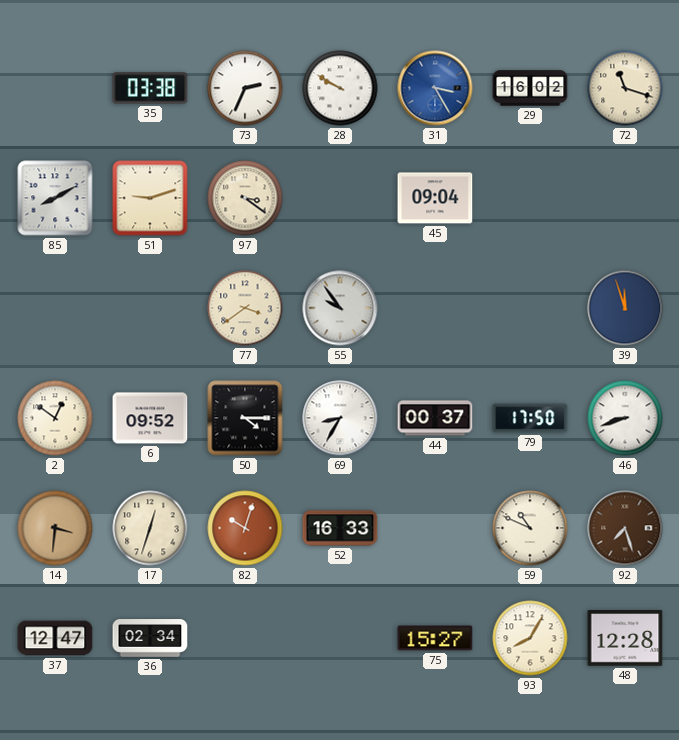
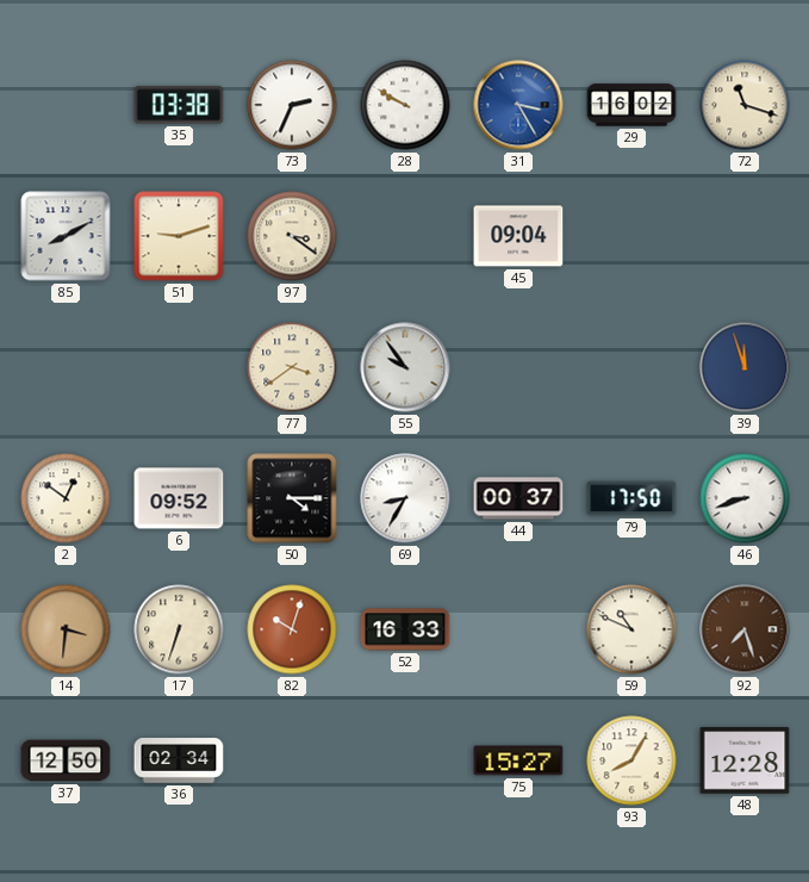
17: 12:33 -> 6:33
37: 12:47 -> 12:50
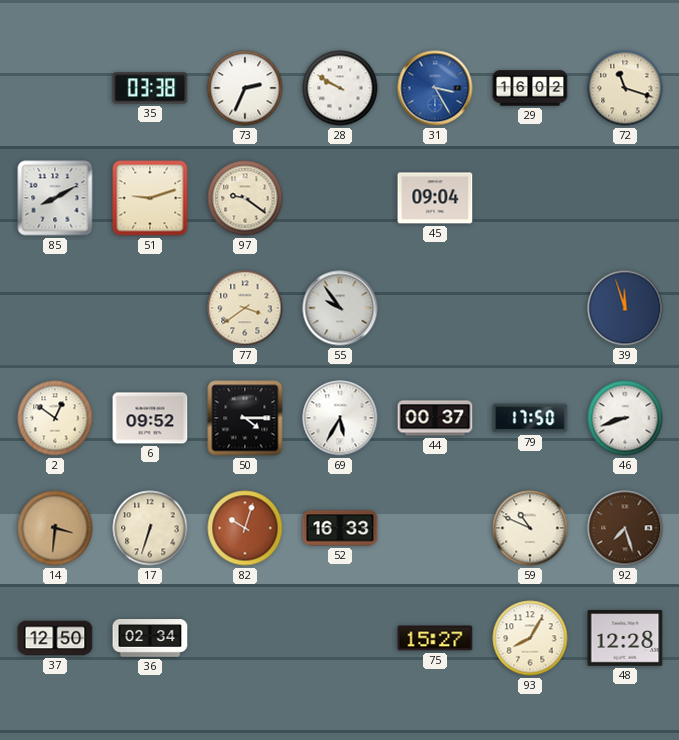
97: 3:21 -> 9:21
69: 8:35 -> 5:35
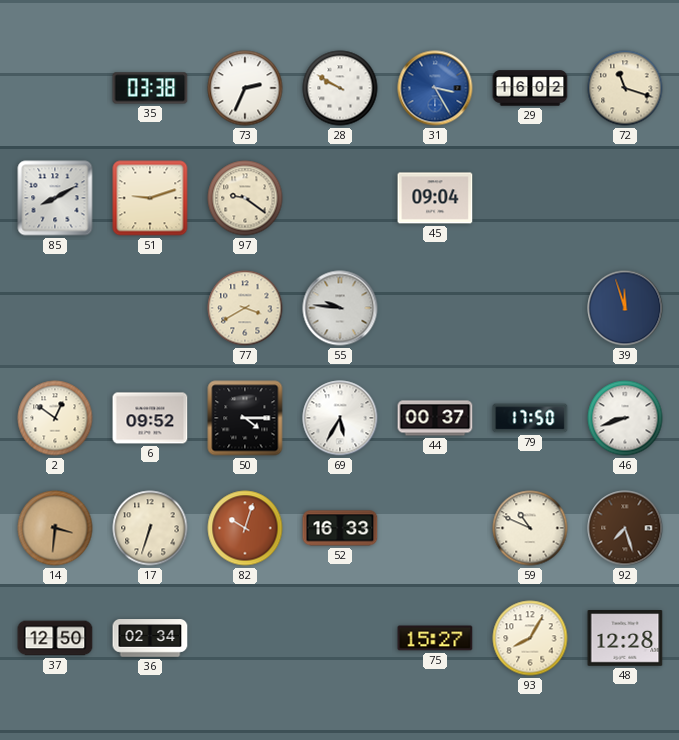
77: 3:39 -> 3:40
55: 9:54 -> 9:46
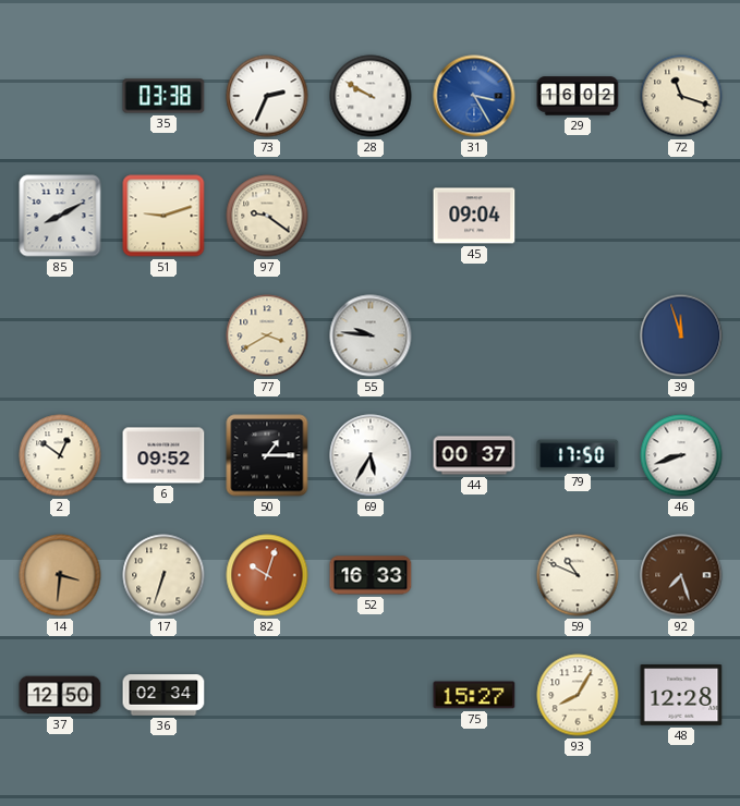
50: 4:15 -> 1:15
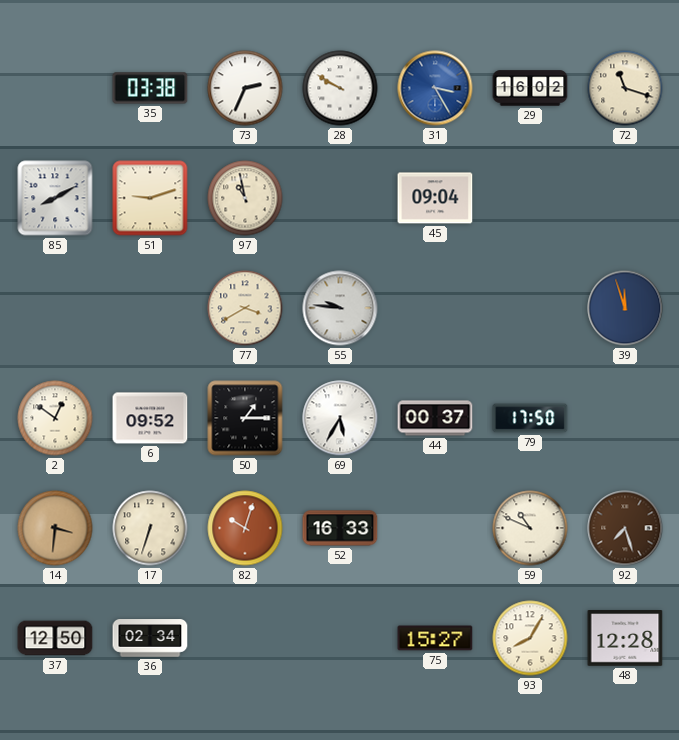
97: 9:21 -> 10:58
46: 8:42 -> none
